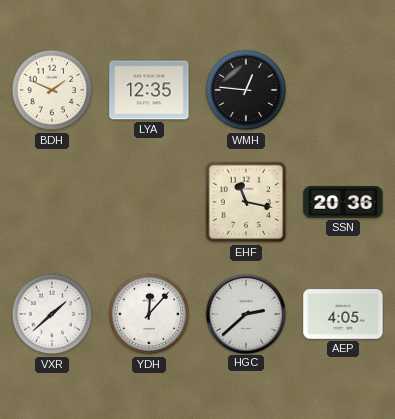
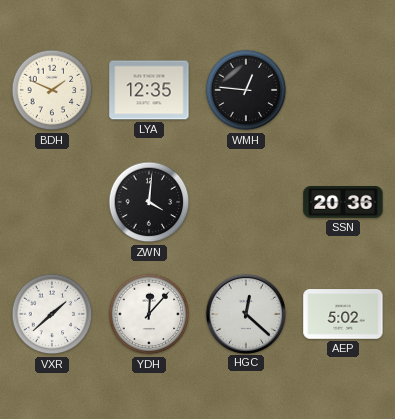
ZWN: none -> 4:01
EHF: 11:17 -> none
HGC: 2:38 -> 12:22
AEP: 4:05 -> 5:02
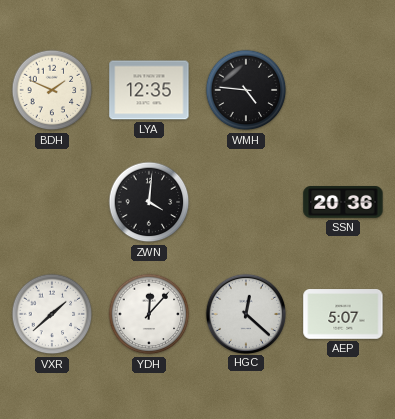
WMH: 12:46 -> 4:46
AEP: 5:02 -> 5:07
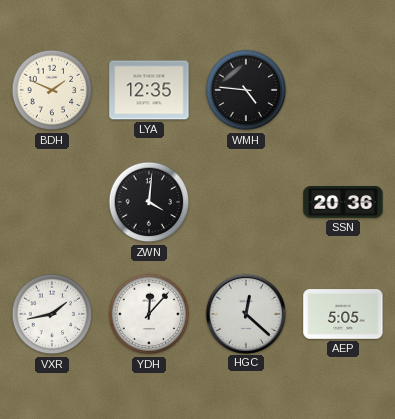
VXR: 1:38 -> 1:43
AEP: 5:07 -> 5:05
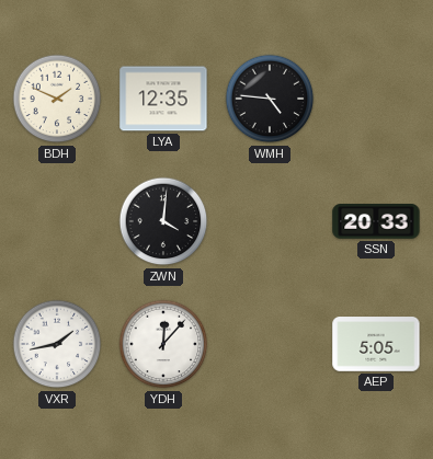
SSN: 20:36 -> 20:33
HGC: 12:22 -> none
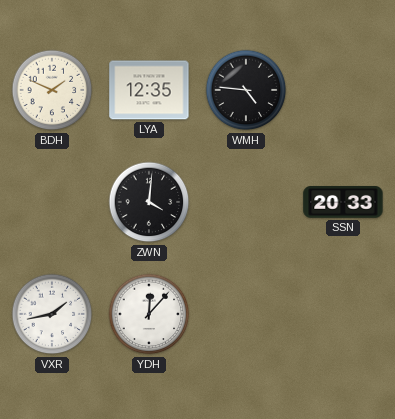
AEP: 5:05 -> none
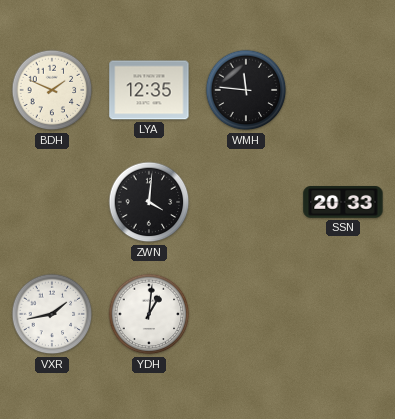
WMH: 4:46 -> 11:46
YDH: 12:07 -> 1:01
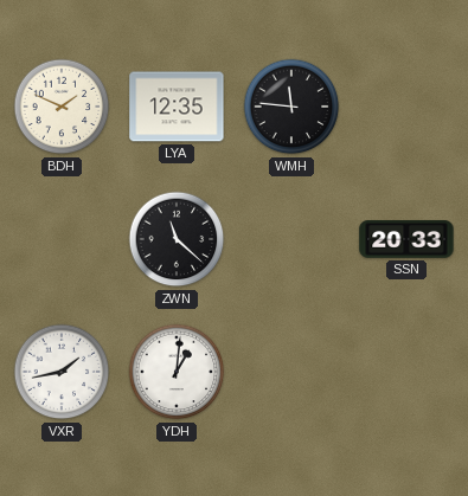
ZWN: 4:01 -> 11:22
